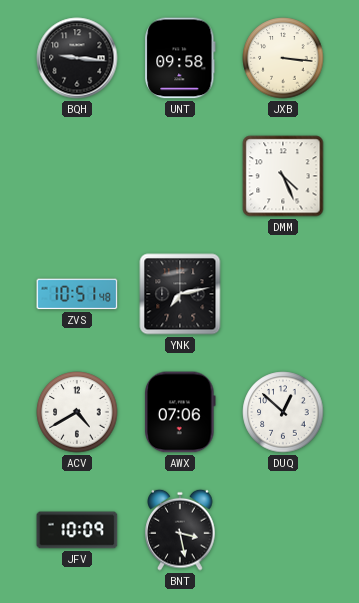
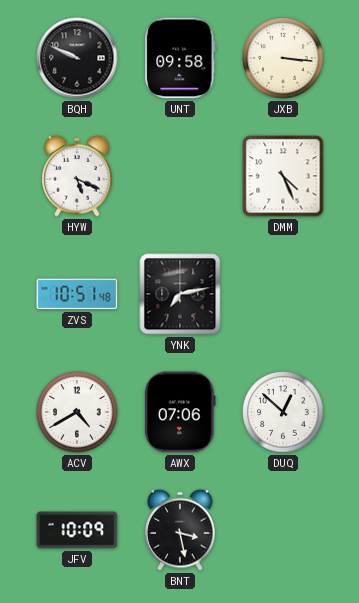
BQH: 9:16 -> 9:49
HYW: none -> 5:19
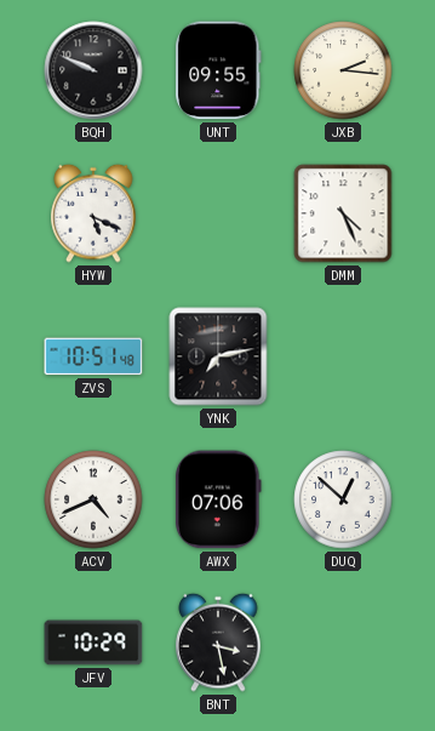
UNT: 09:58 -> 09:55
JXB: 3:16 -> 2:16
ACV: 4:40 -> 4:41
JFV: 10:09 -> 10:29
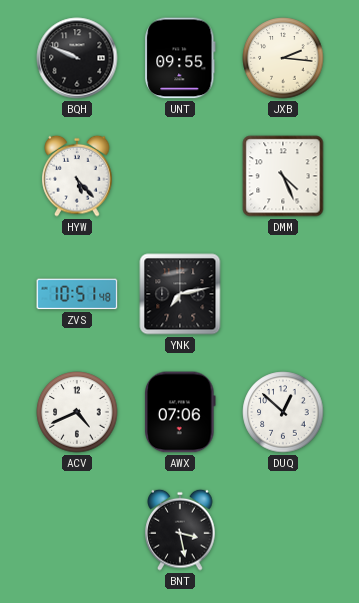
HYW: 5:19 -> 5:23
JFV: 10:29 -> none
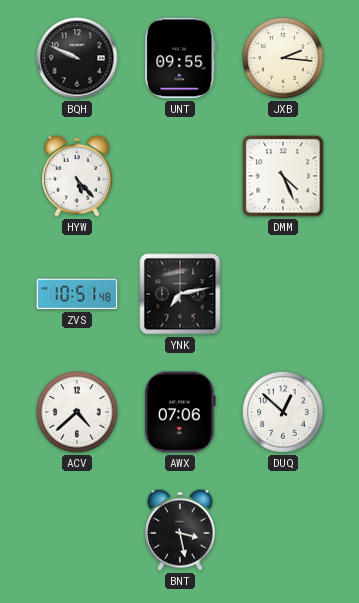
ACV: 4:41 -> 4:38
